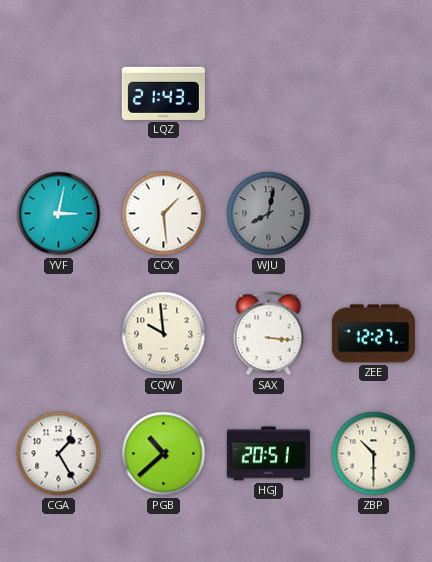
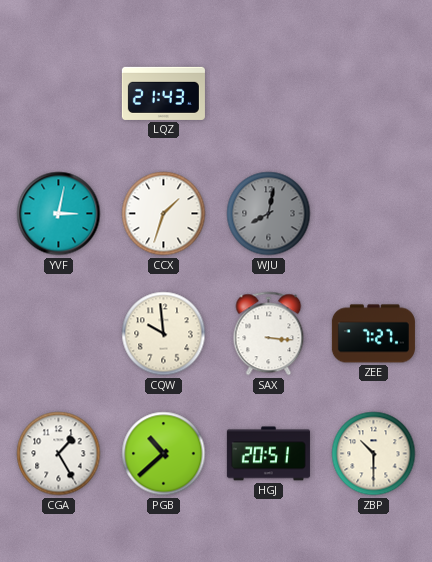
CCX: 1:29 -> 1:33
ZEE: 12:27 -> 7:27
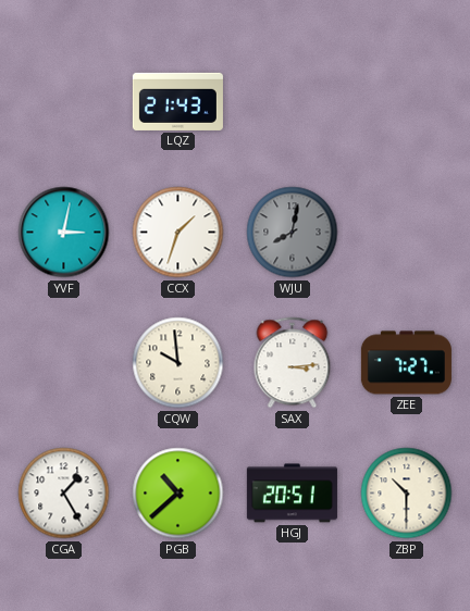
SAX: 3:16 -> 3:14
